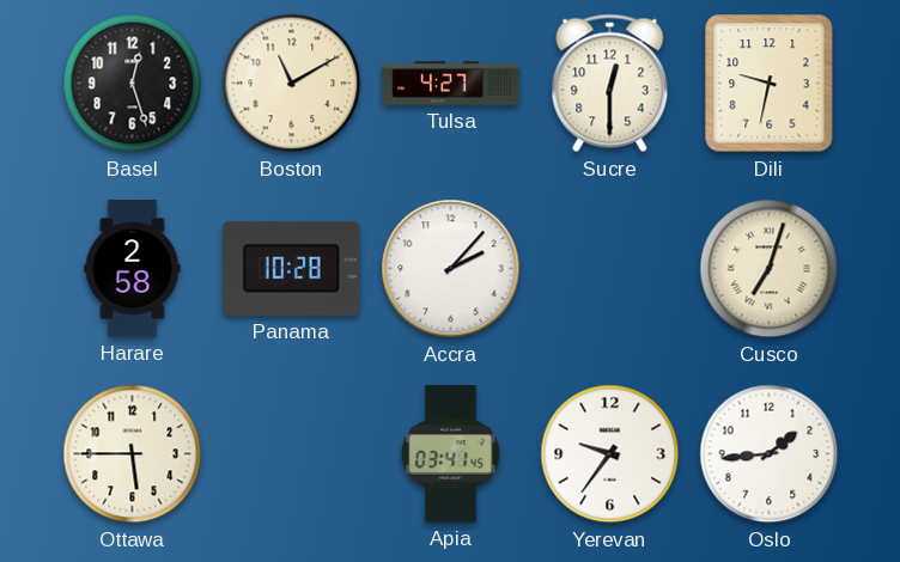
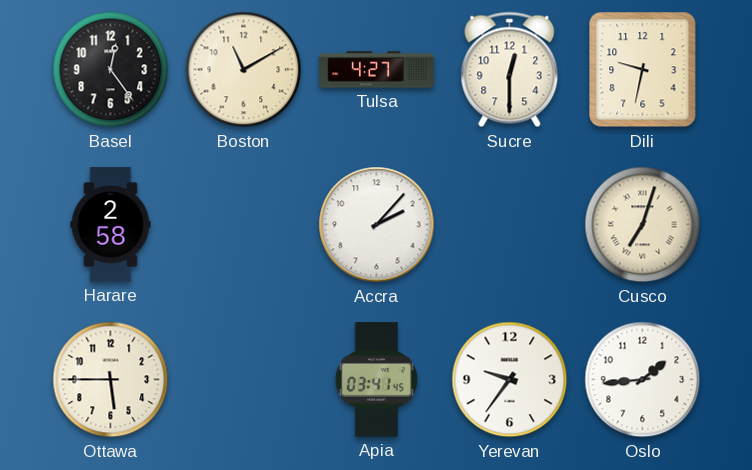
Basel: 12:27 -> 12:24
Panama: 10:28 -> none
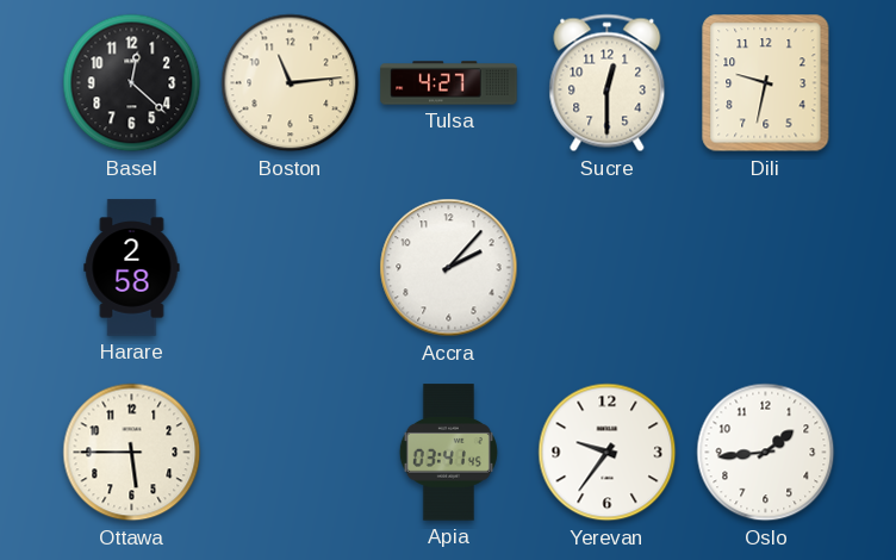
Basel: 12:24 -> 12:22
Boston: 11:10 -> 11:14
Cusco: 7:03 -> none
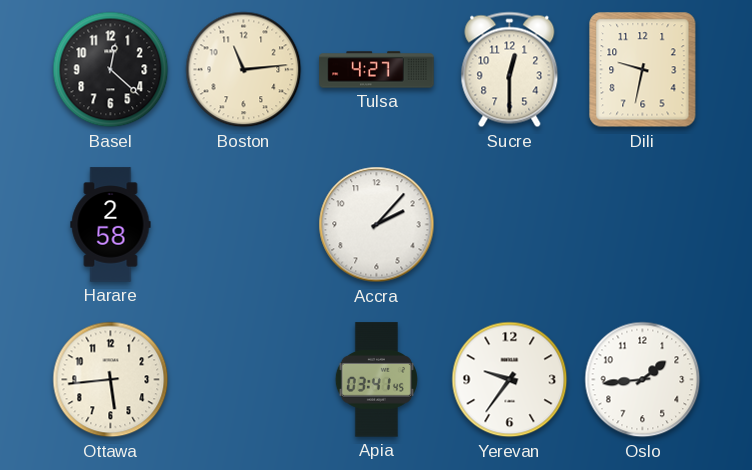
Ottawa: 5:45 -> 5:44
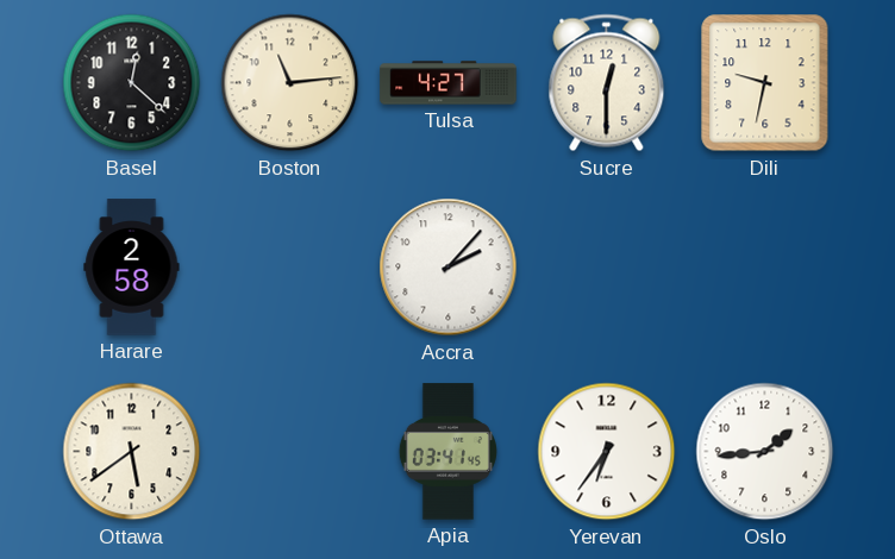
Ottawa: 5:44 -> 5:39
Yerevan: 9:36 -> 6:36
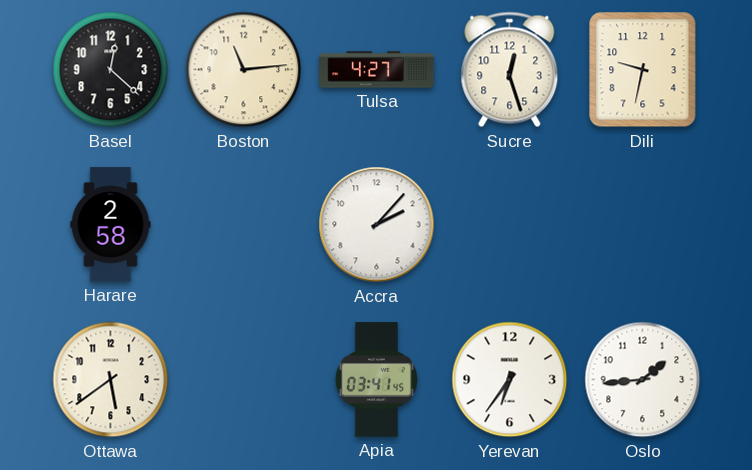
Sucre: 12:30 -> 12:27
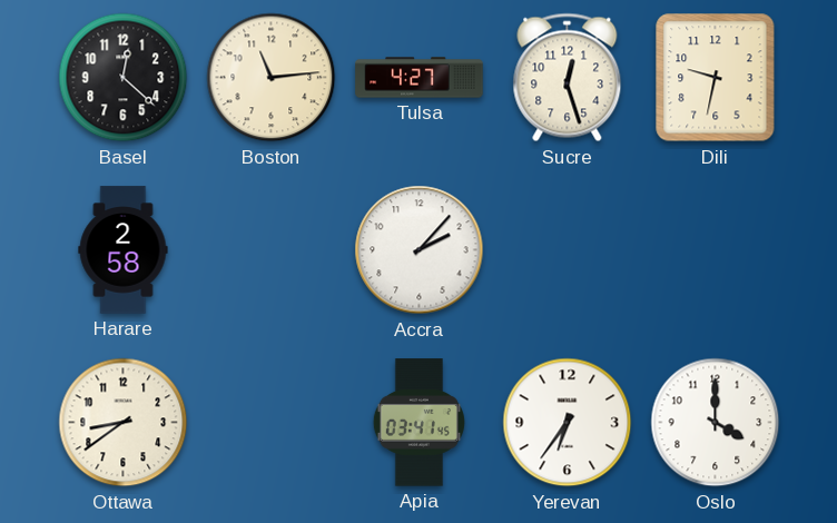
Ottawa: 5:39 -> 8:39
Oslo: 1:44 -> 4:00
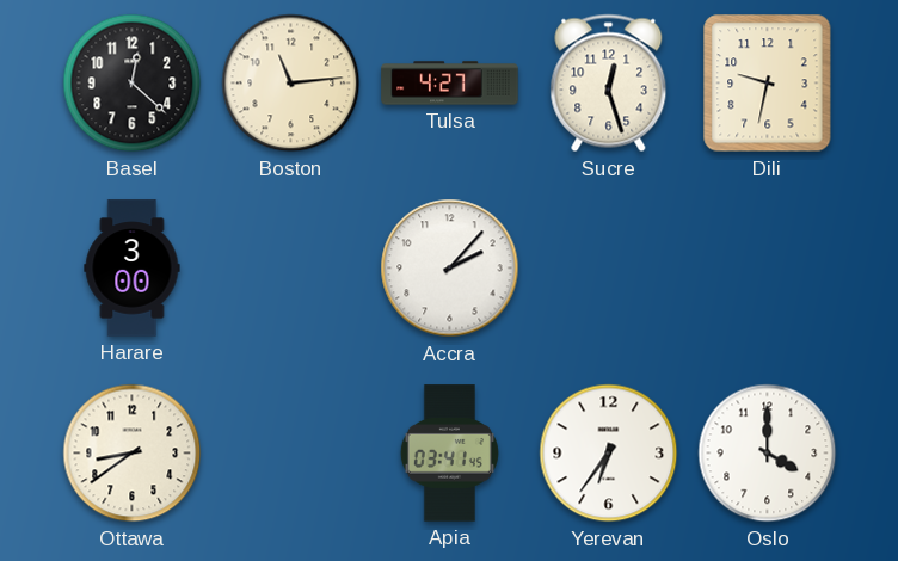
Harare: 2:58 -> 3:00
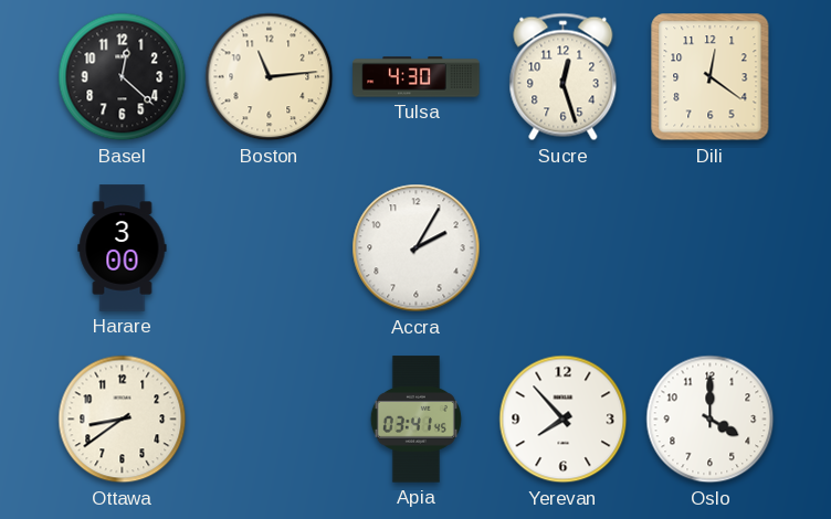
Tulsa: 4:27 -> 4:30
Dili: 9:32 -> 12:21
Accra: 2:07 -> 2:05
Yerevan: 6:36 -> 7:53
